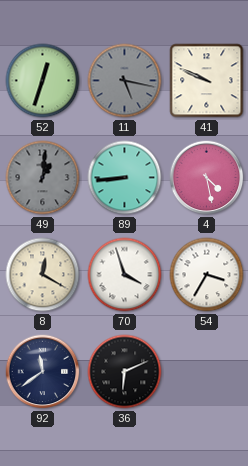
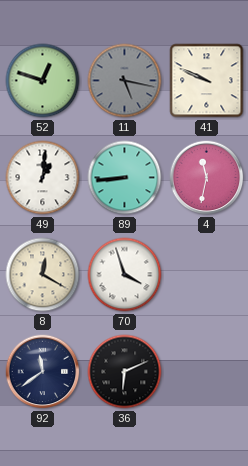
52: 12:33 -> 12:48
49 dial: grey -> white
4: 4:28 -> 11:32
54: 3:35 -> none
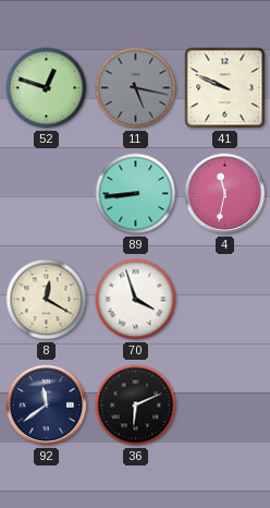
49: 1:01 -> none
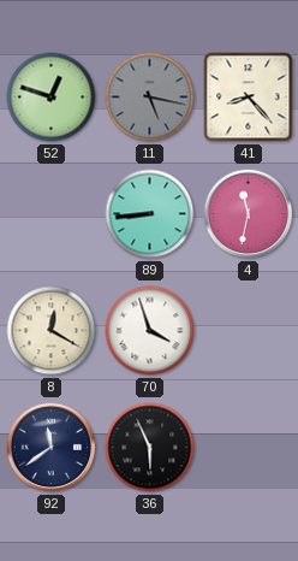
41: 9:49 -> 8:23
36: 6:11 -> 5:56
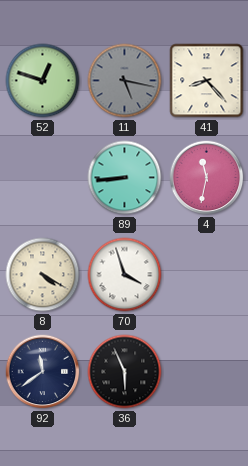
8: 12:20 -> 4:20
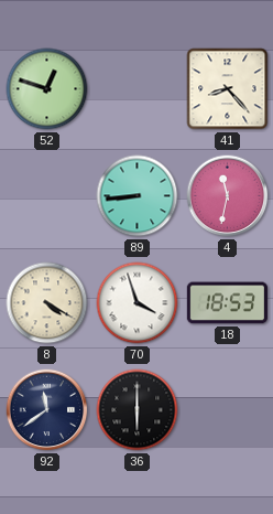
11: 5:17 -> none
18: none -> 18:53
36: 5:56 -> 6:00
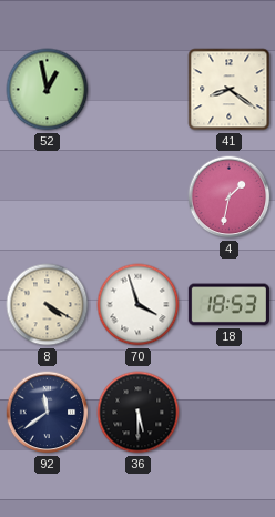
52: 12:48 -> 12:58
41: 8:23 -> 8:21
89: 8:44 -> none
4: 11:32 -> 1:32
36: 6:00 -> 5:30
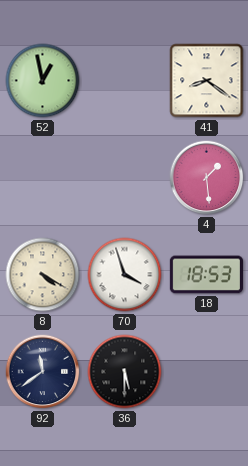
4: 1:32 -> 1:29
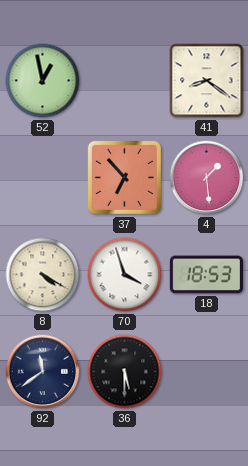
37: none -> 6:53
